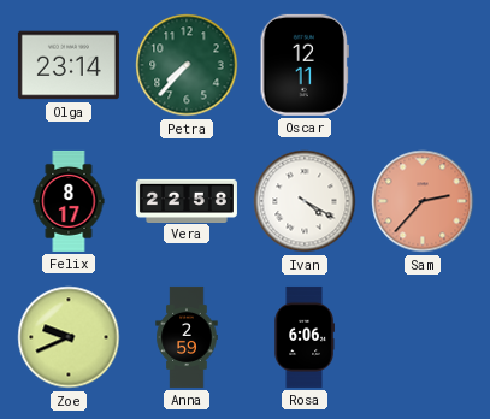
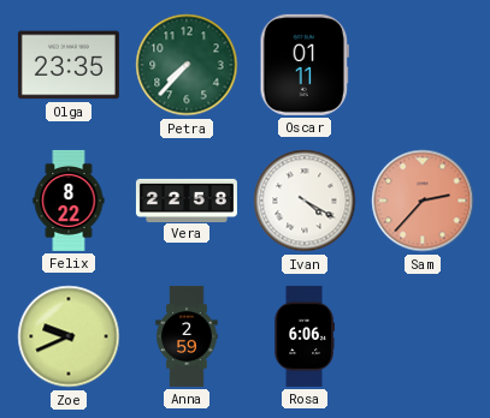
Olga: 23:14 -> 23:35
Oscar: 12:11 -> 01:11
Felix: 8:17 -> 8:22
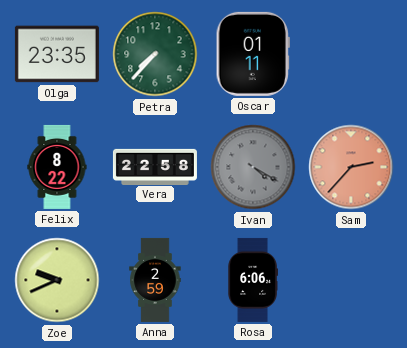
Ivan dial: white -> grey
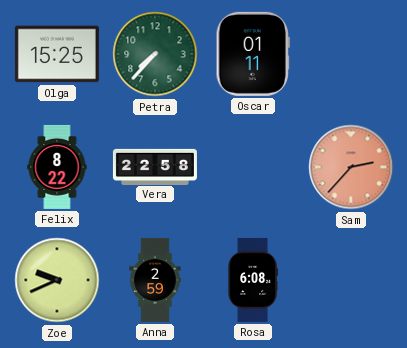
Olga: 23:35 -> 15:25
Ivan: 4:20 -> none
Rosa: 6:06 -> 6:08
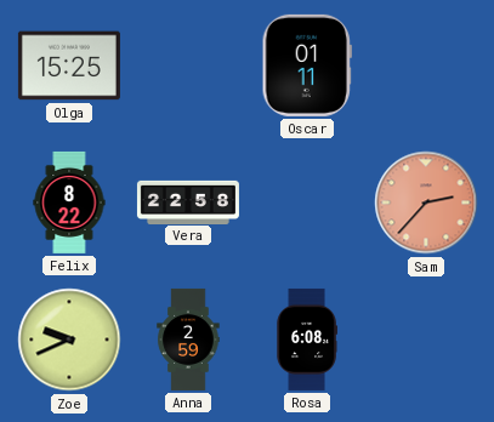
Petra: 7:37 -> none
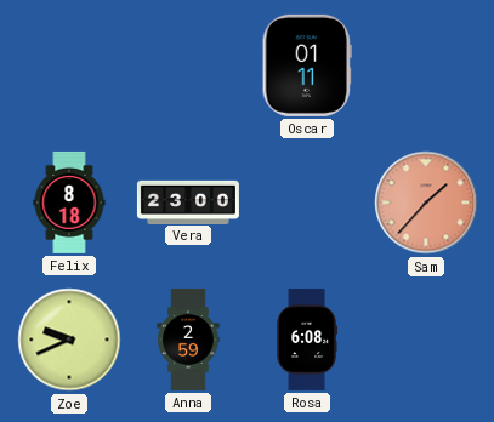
Olga: 15:25 -> none
Felix: 8:22 -> 8:18
Vera: 22:58 -> 23:00
Sam: 2:37 -> 1:37
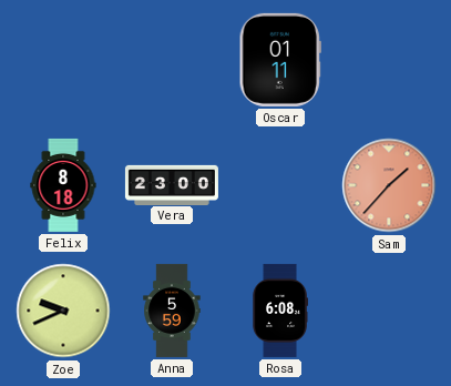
Anna: 2:59 -> 5:59
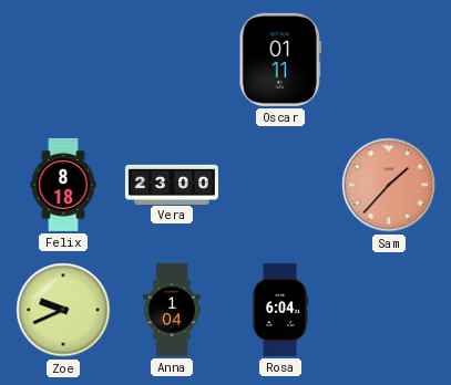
Anna: 5:59 -> 1:04
Rosa: 6:08 -> 6:04
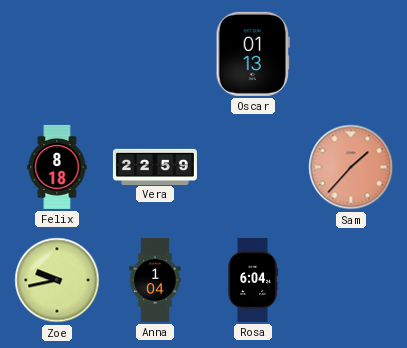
Oscar: 01:11 -> 01:13
Vera: 23:00 -> 22:59
Zoe: 9:41 -> 9:43
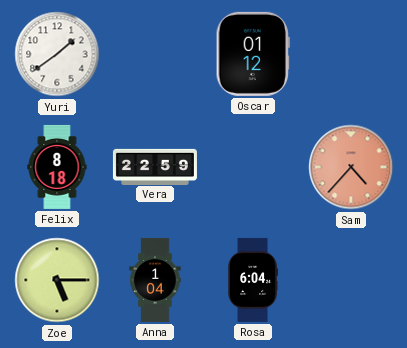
Yuri: none -> 1:39
Oscar: 01:13 -> 01:12
Sam: 1:37 -> 4:37
Zoe: 9:43 -> 5:15
